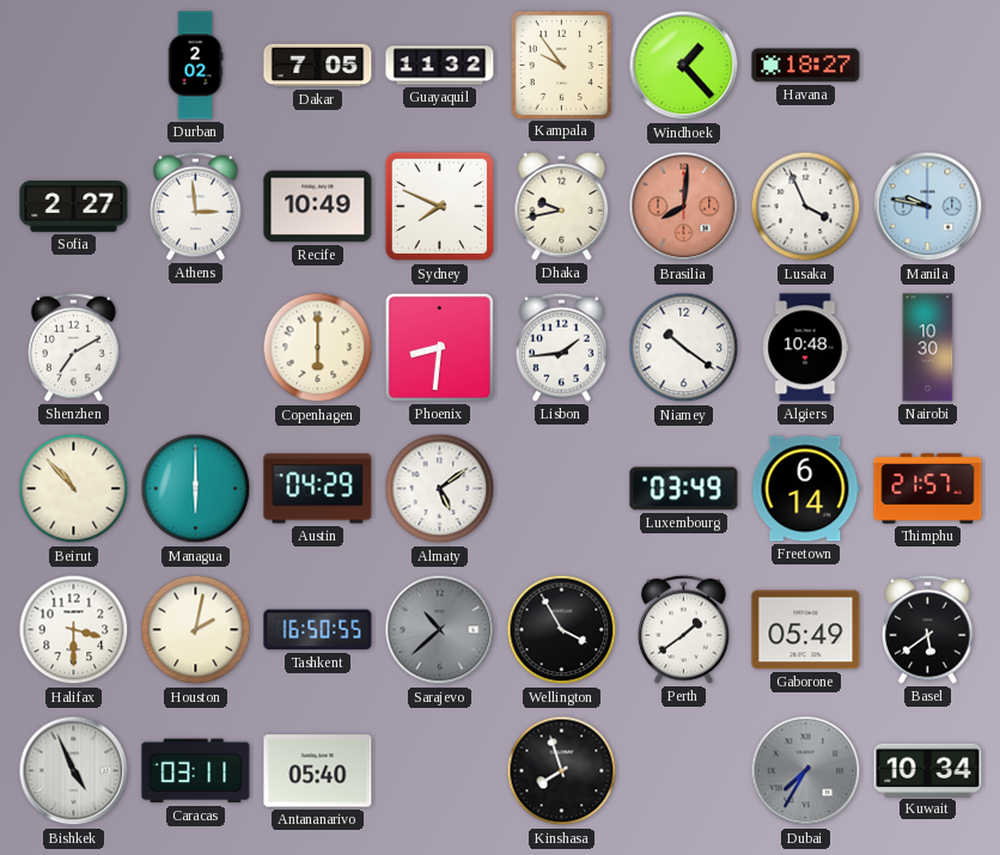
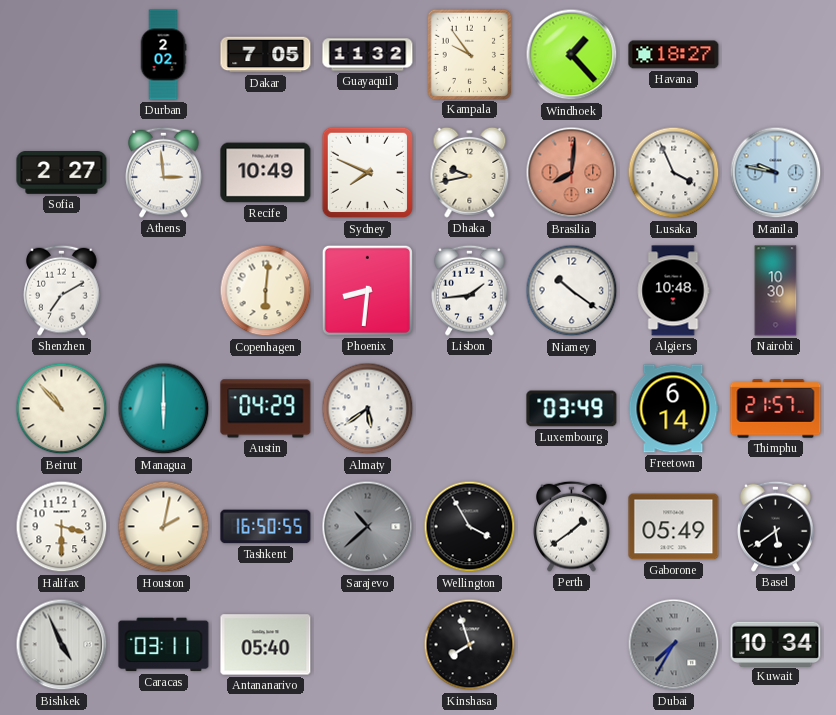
Copenhagen: 6:00 -> 6:01
Almaty: 5:09 -> 5:39
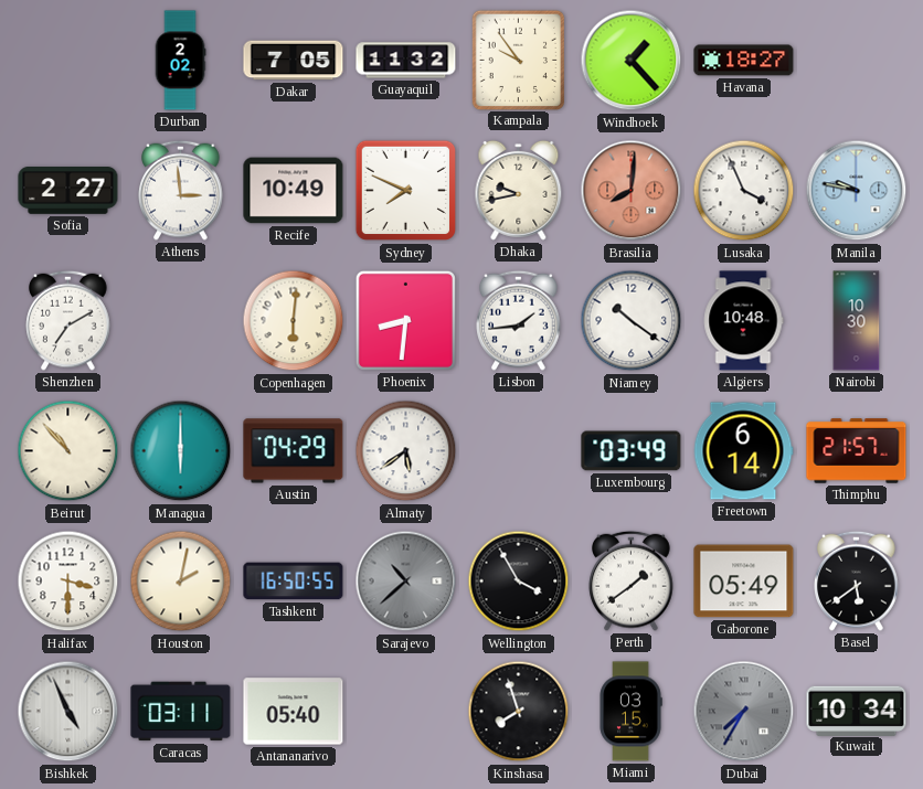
Miami: none -> 03:15
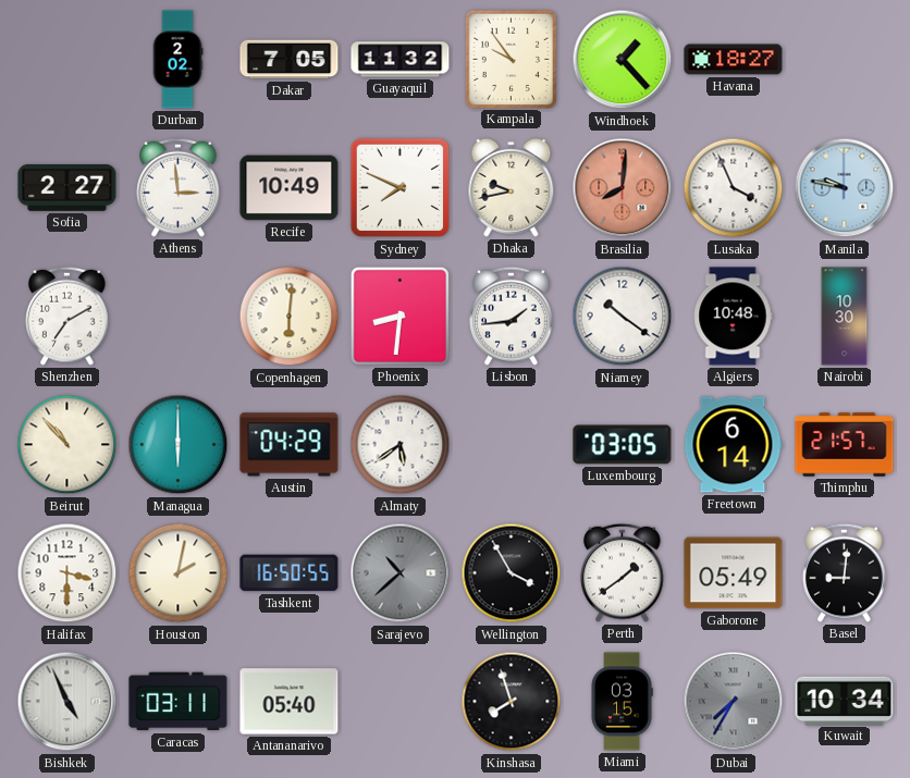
Luxembourg: 03:49 -> 03:05
Basel: 5:39 -> 9:01
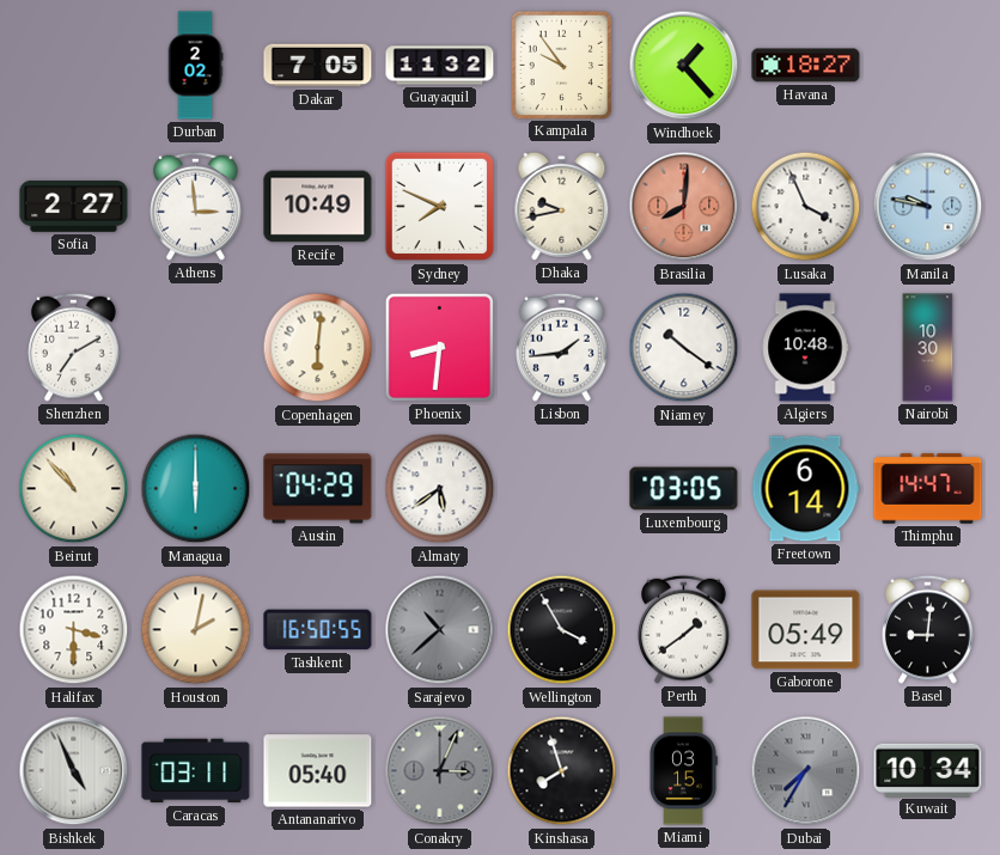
Thimphu: 21:57 -> 14:47
Conakry: none -> 3:04
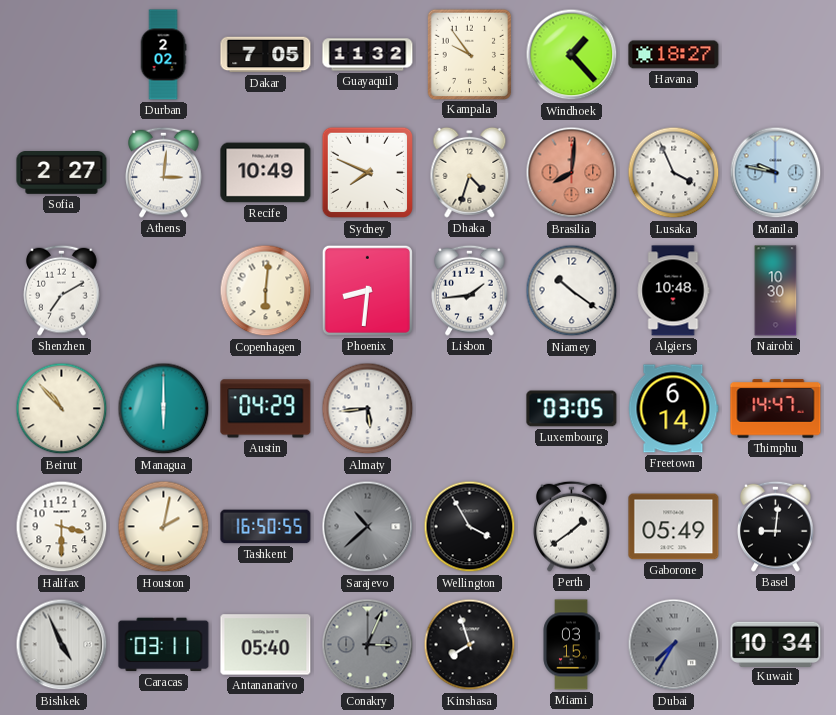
Athens: 2:59 -> 3:01
Dhaka: 9:43 -> 4:33
Almaty: 5:39 -> 5:44
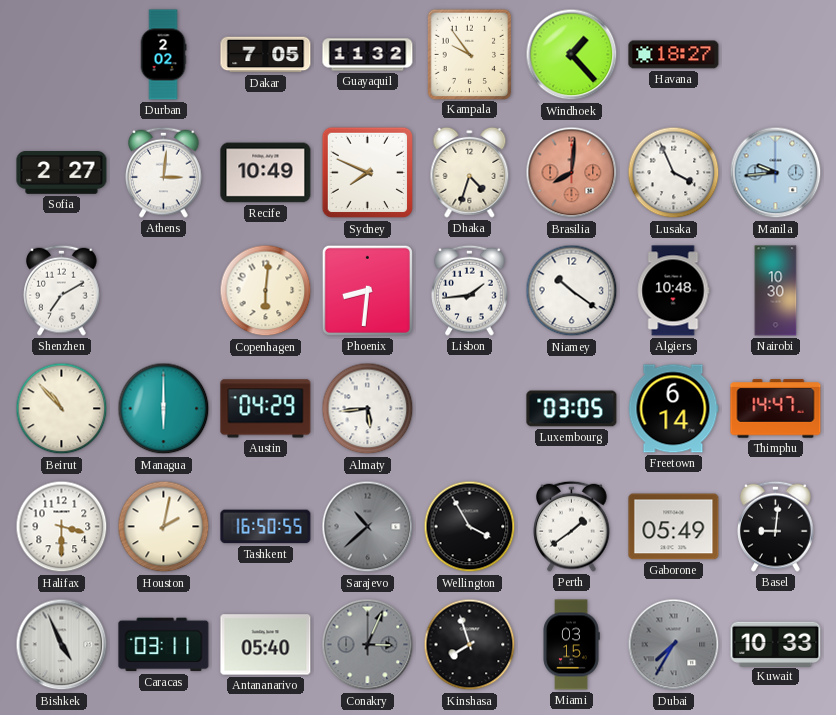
Manila: 9:47 -> 9:44
Kuwait: 10:34 -> 10:33
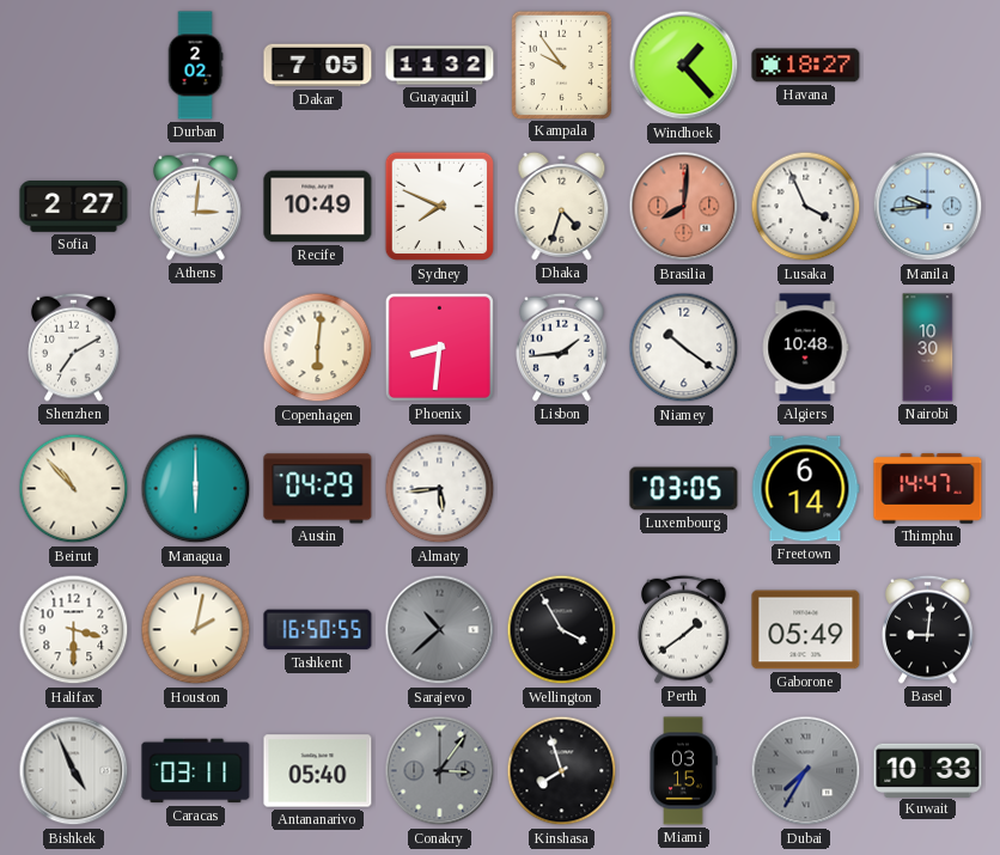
Conakry: 3:04 -> 3:06
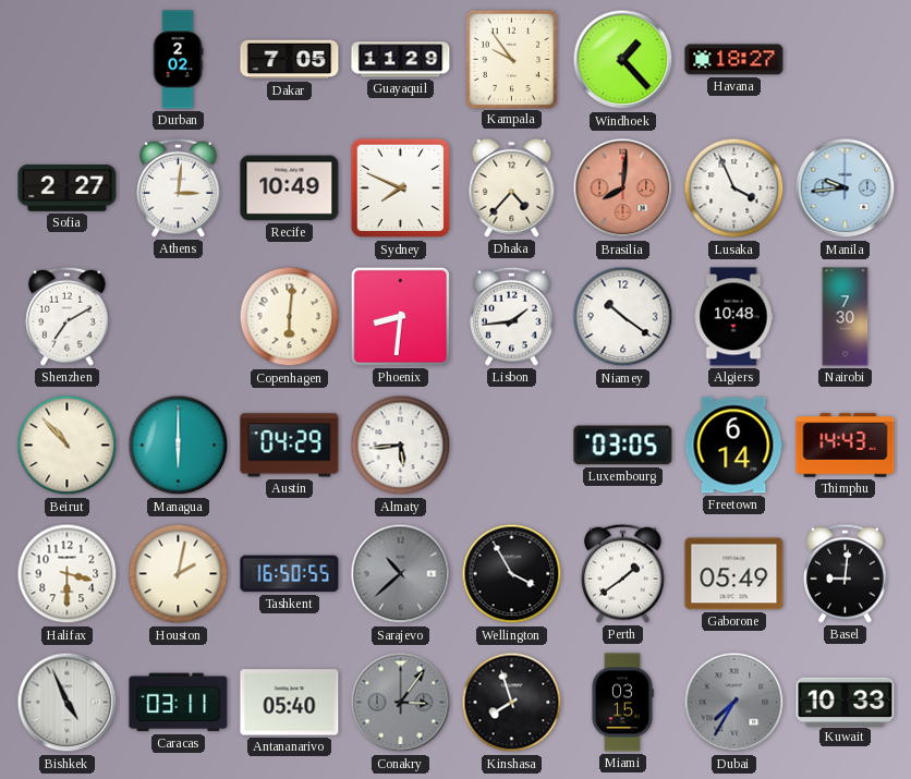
Guayaquil: 11:32 -> 11:29
Dhaka: 4:33 -> 4:37
Nairobi: 10:30 -> 7:30
Thimphu: 14:47 -> 14:43
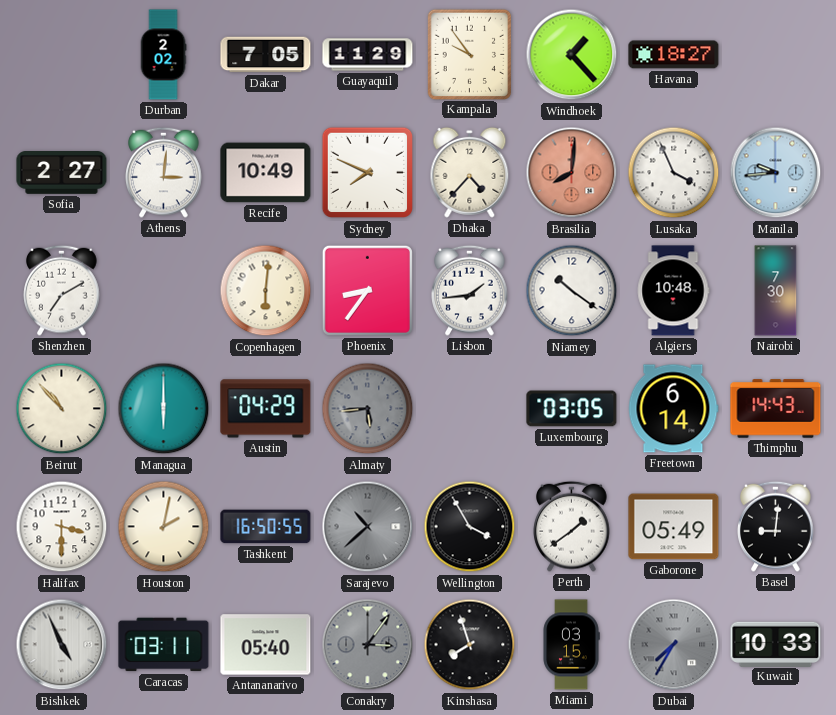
Phoenix: 8:31 -> 8:36
Almaty dial: white -> grey
